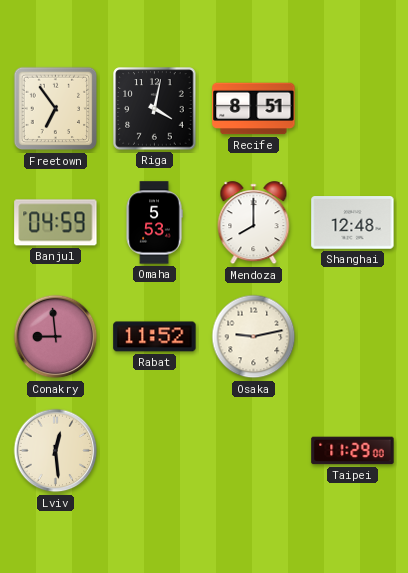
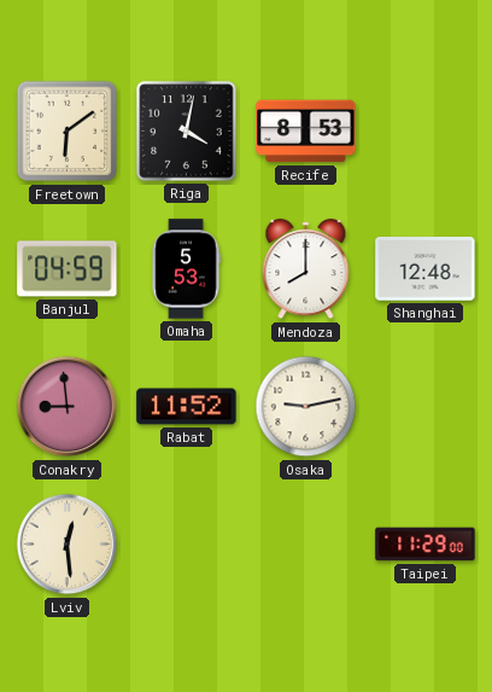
Freetown: 6:54 -> 6:09
Recife: 8:51 -> 8:53
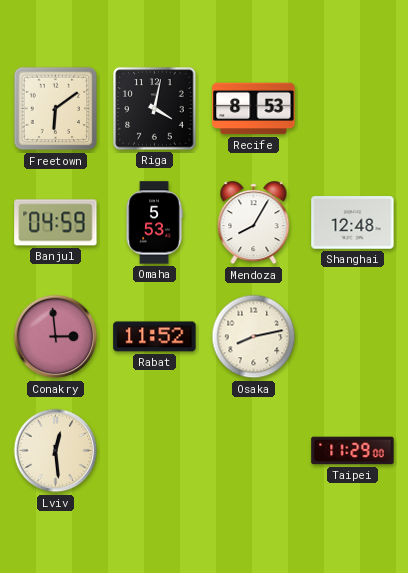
Mendoza: 8:00 -> 8:05
Conakry: 8:59 -> 2:59
Osaka: 9:13 -> 8:13
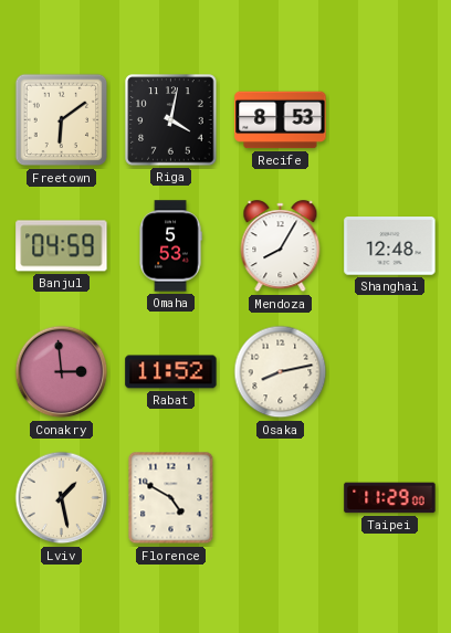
Lviv: 12:29 -> 1:28
Florence: none -> 4:50
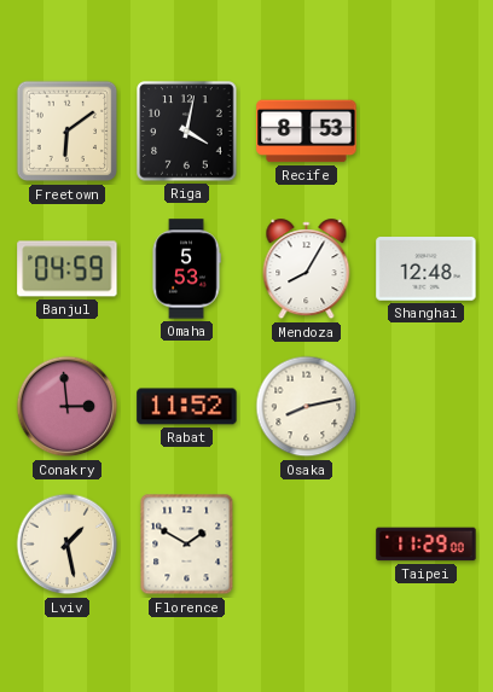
Florence: 4:50 -> 1:50
